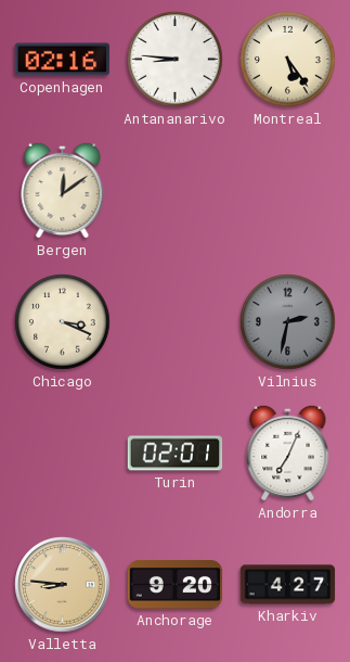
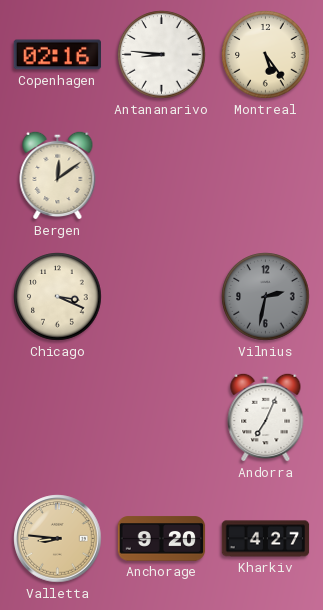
Turin: 02:01 -> none
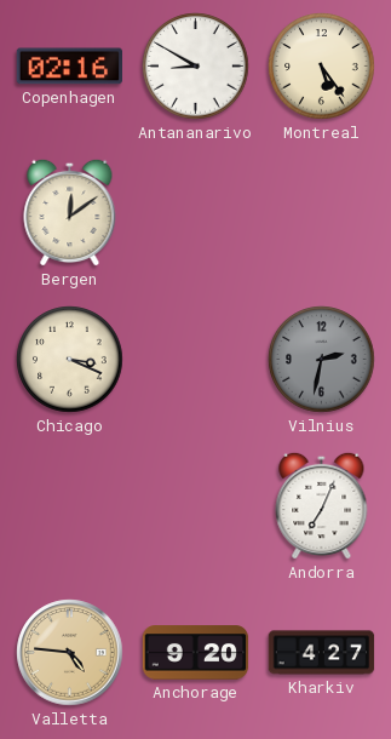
Antananarivo: 8:46 -> 8:50
Valletta: 8:46 -> 4:46
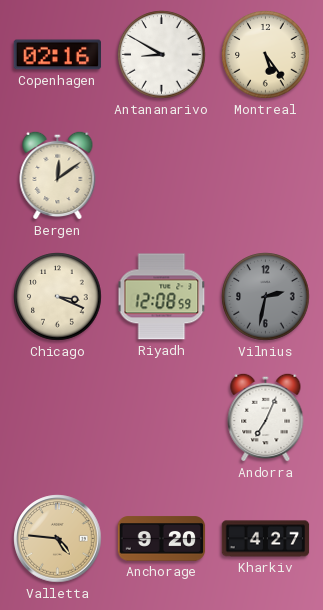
Riyadh: none -> 12:08
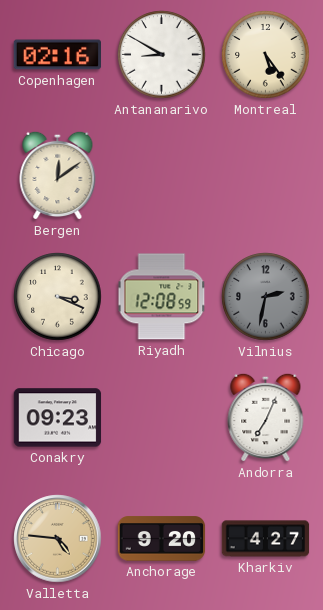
Conakry: none -> 09:23
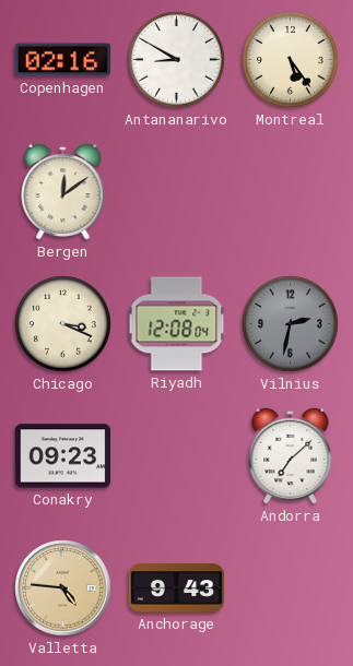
Riyadh: 12:08:59 -> 12:08:04
Andorra: 7:04 -> 7:08
Anchorage: 9:20 -> 9:43
Kharkiv: 4:27 -> none
